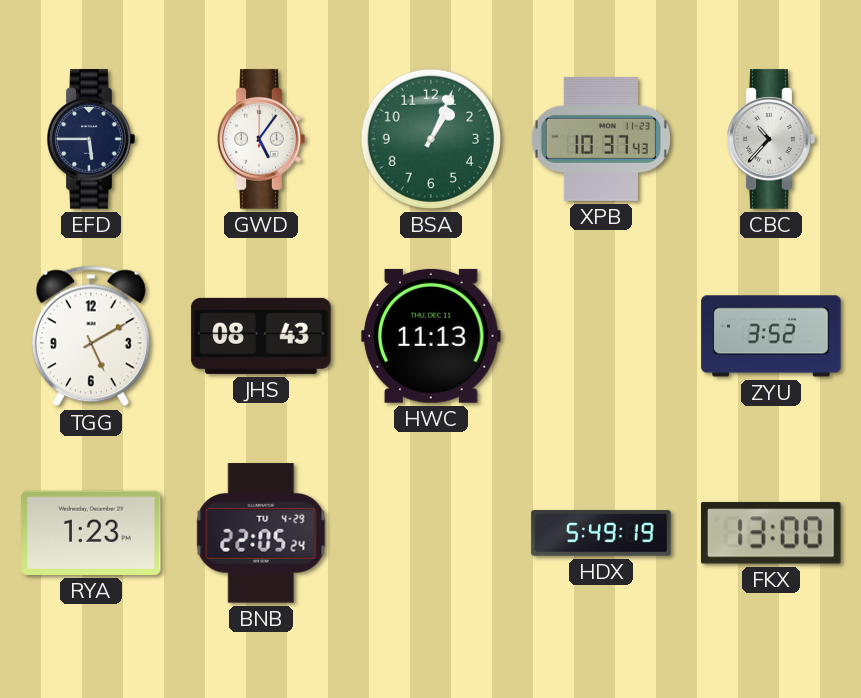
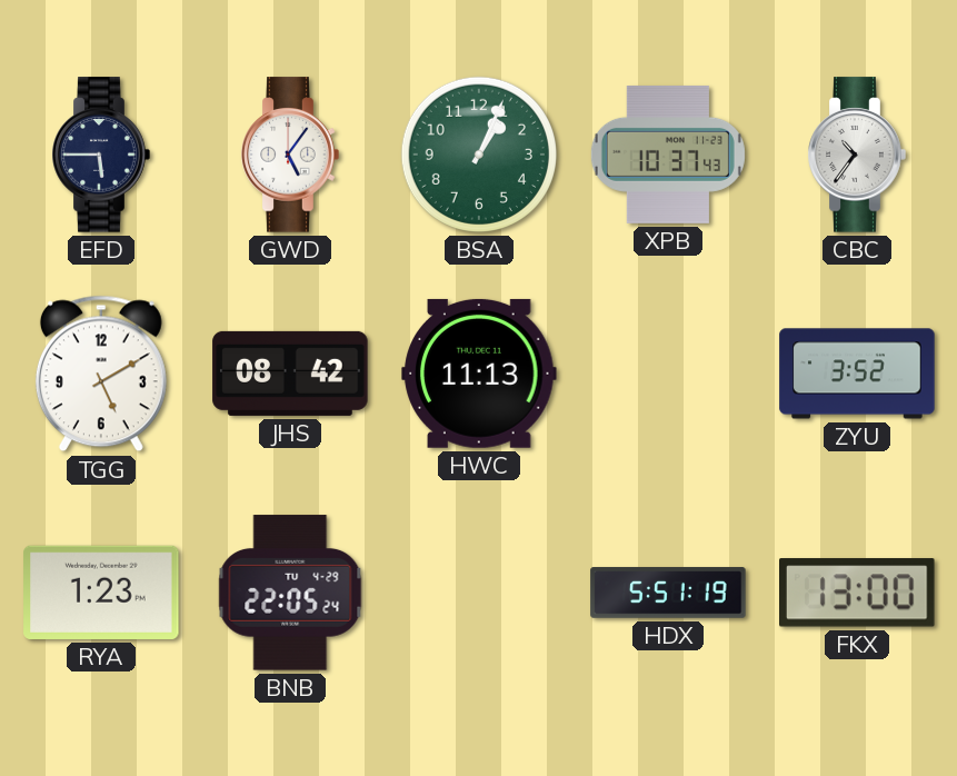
CBC: 10:37 -> 10:36
JHS: 08:43 -> 08:42
HDX: 5:49 -> 5:51
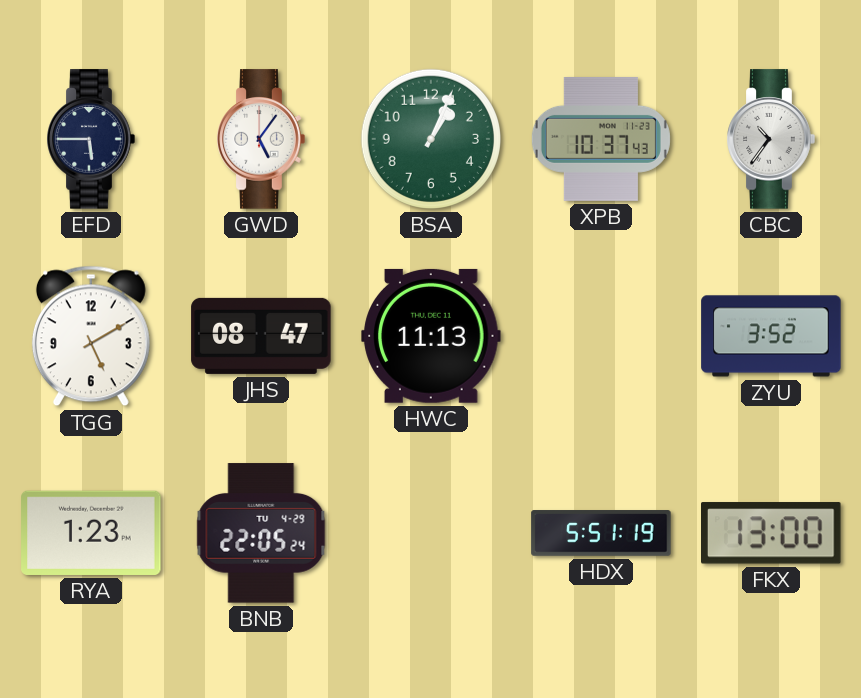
JHS: 08:42 -> 08:47
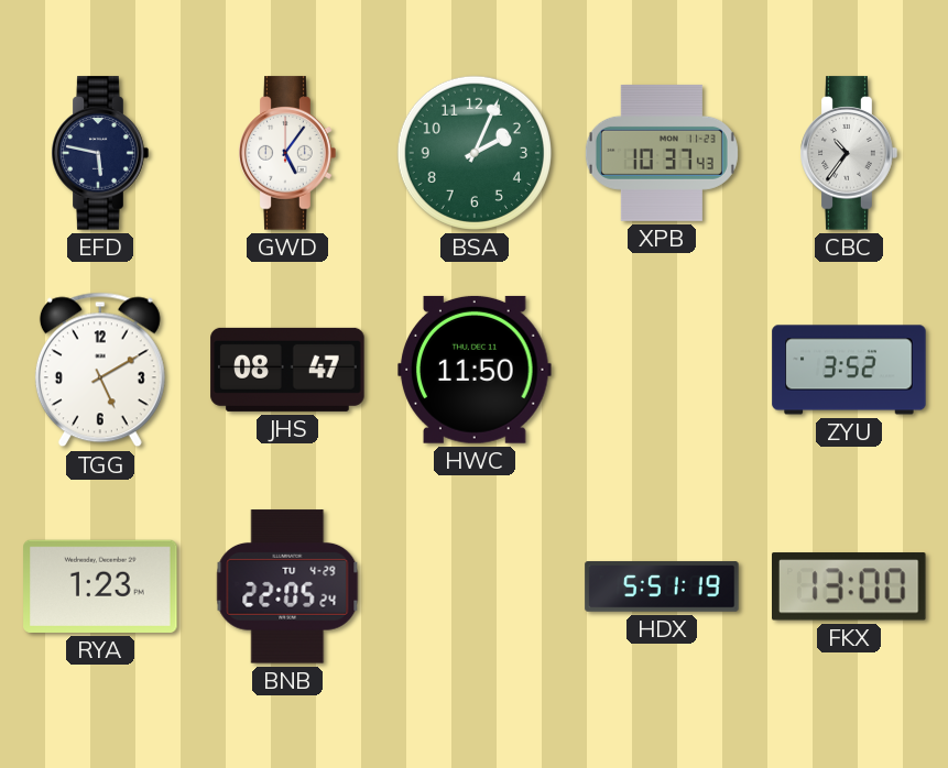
EFD: 5:45 -> 5:47
BSA: 1:04 -> 2:04
HWC: 11:13 -> 11:50
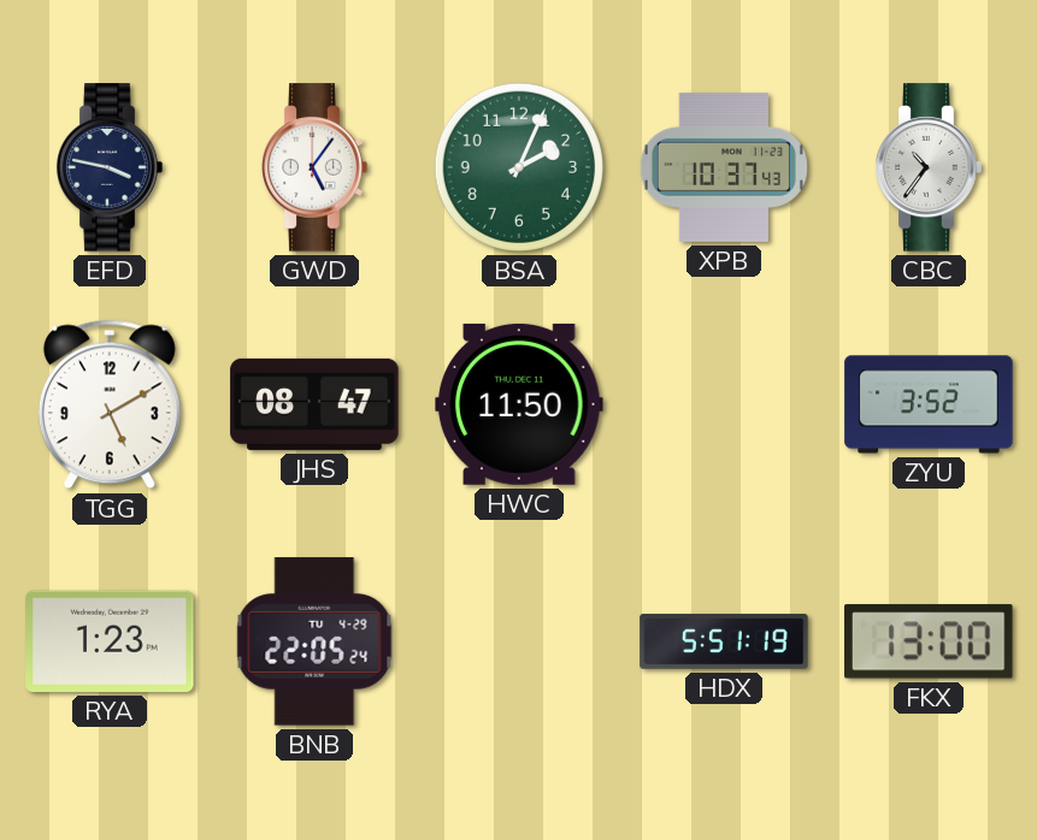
EFD: 5:47 -> 3:47
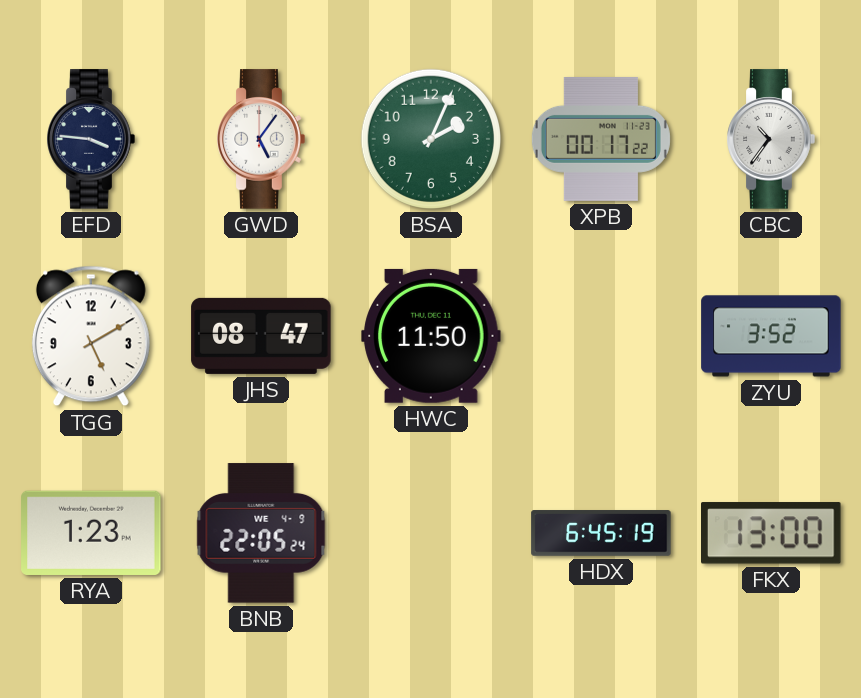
EFD: 3:47 -> 3:46
XPB: 10:37 -> 00:17
BNB date: TU 4-29 -> WE 4-9
HDX: 5:51 -> 6:45
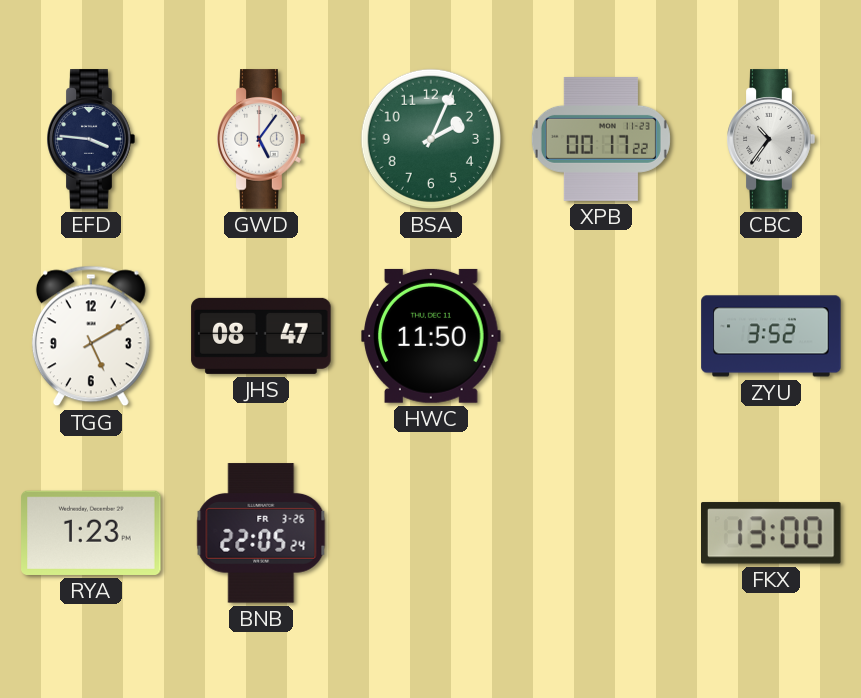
BNB date: WE 4-9 -> FR 3-26
HDX: 6:45 -> none
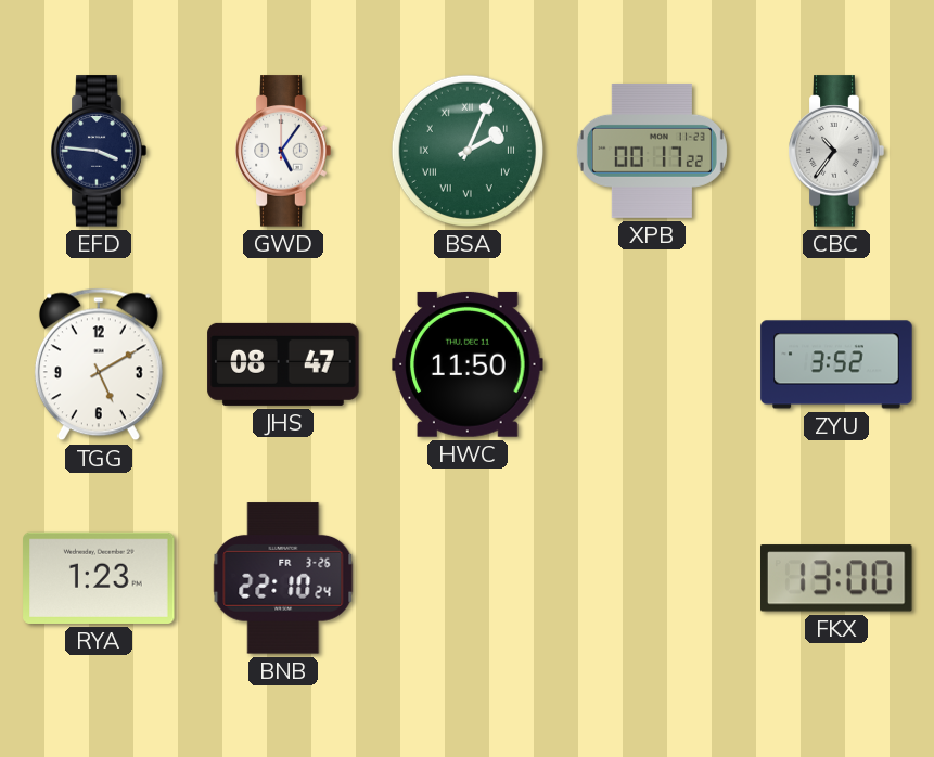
BSA numerals: Arabic -> Roman
BNB: 22:05 -> 22:10
